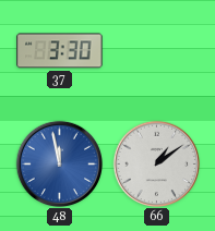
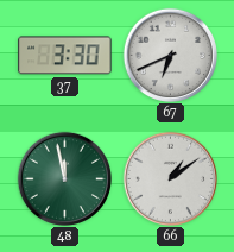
67: none -> 6:41
48 dial: blue -> green
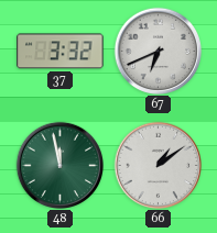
37: 3:30 -> 3:32
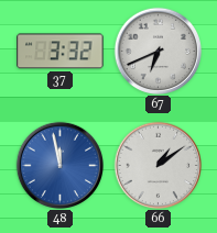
48 dial: green -> blue
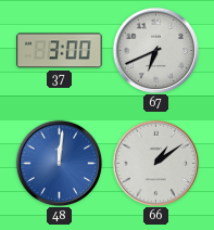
37: 3:32 -> 3:00
48: 11:58 -> 12:01
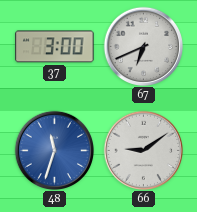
48: 12:01 -> 11:33
66: 1:09 -> 9:09
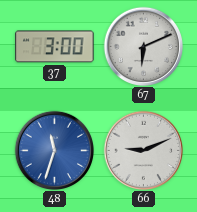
67: 6:41 -> 6:11
66: 9:09 -> 9:11
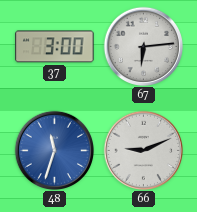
67: 6:11 -> 6:14
